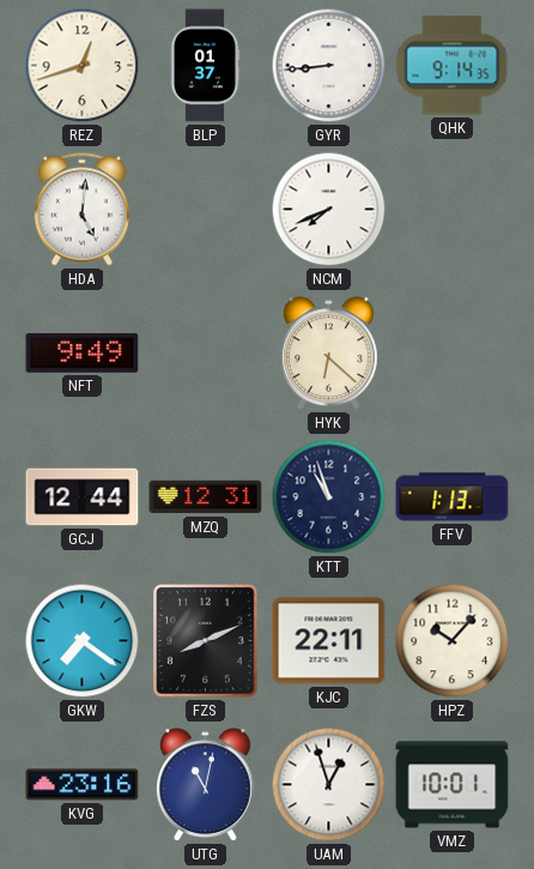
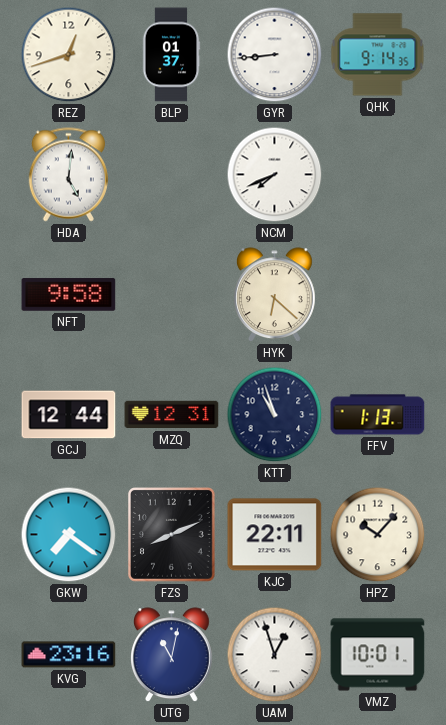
NFT: 9:49 -> 9:58
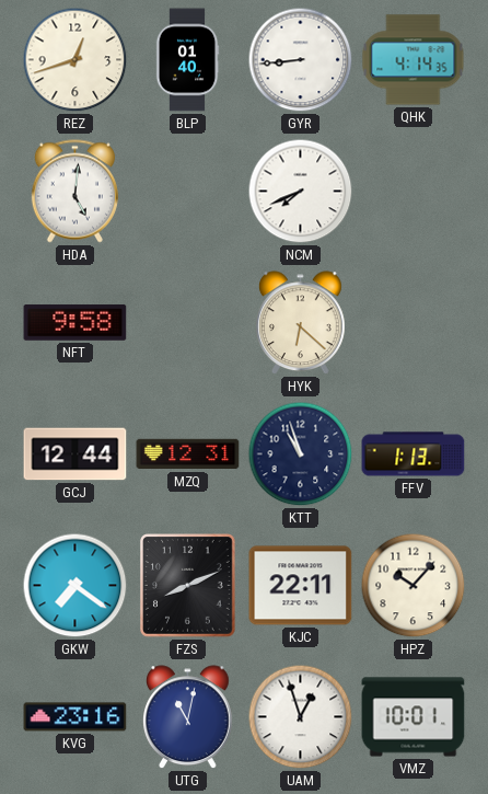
BLP: 01:37 -> 01:40
QHK: 9:14 -> 4:14
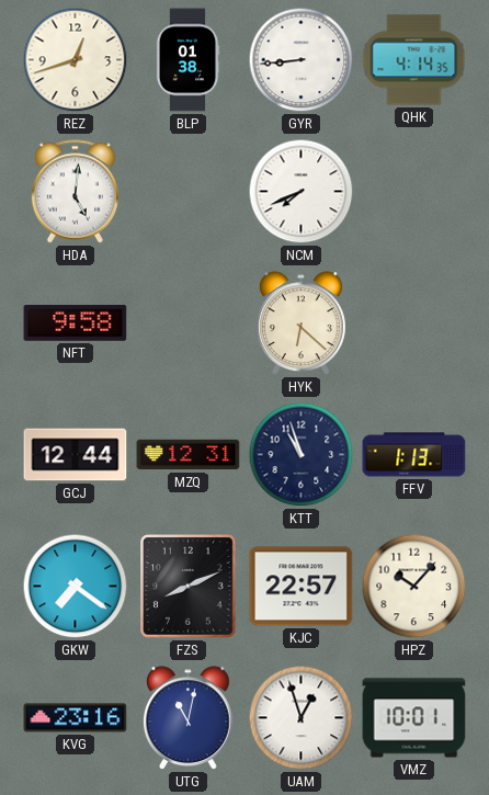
BLP: 01:40 -> 01:38
KJC: 22:11 -> 22:57
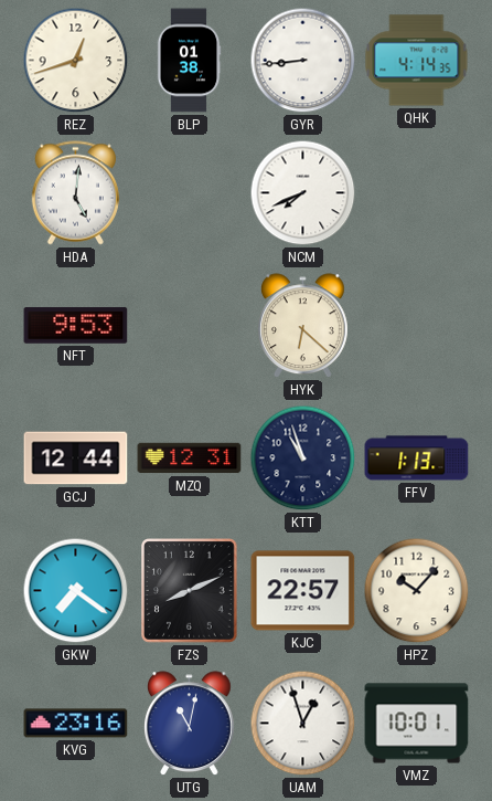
NFT: 9:58 -> 9:53
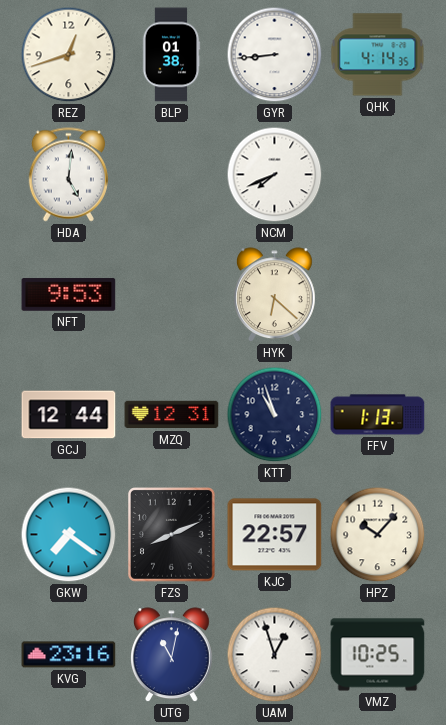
VMZ: 10:01 -> 10:25
